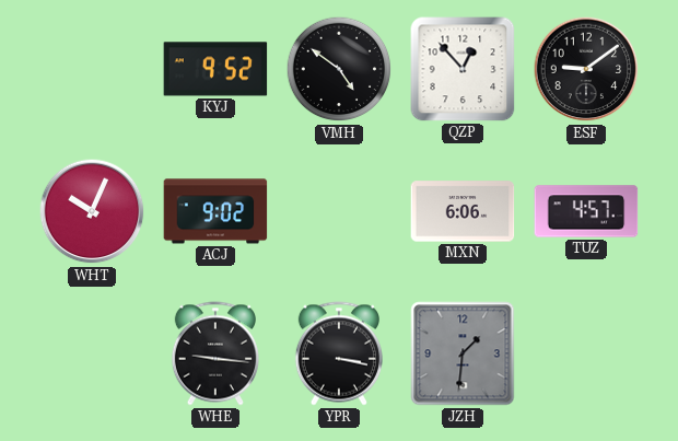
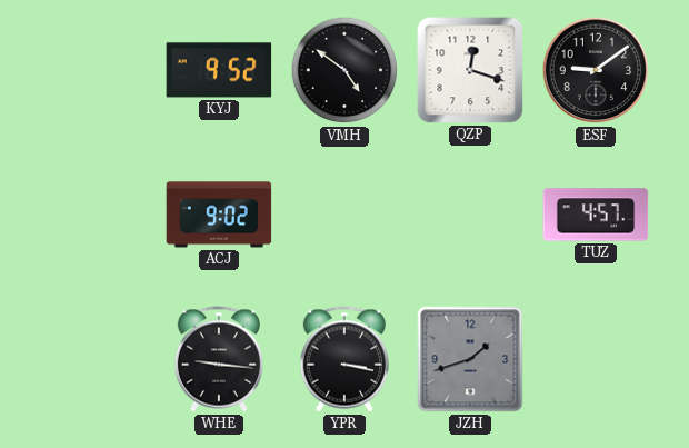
QZP: 12:53 -> 12:18
WHT: 10:04 -> none
MXN: 6:06 -> none
JZH: 1:31 -> 1:42
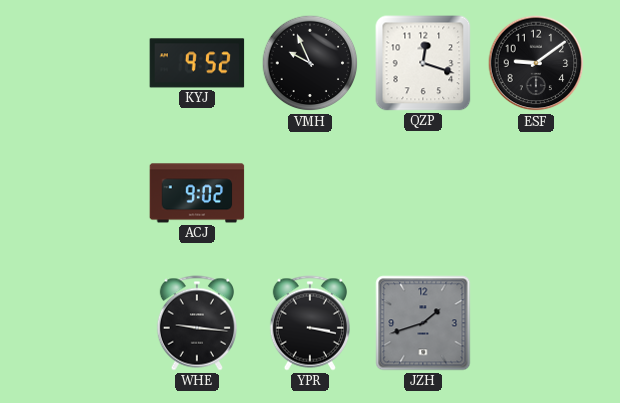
VMH: 4:51 -> 9:56
TUZ: 4:57 -> none
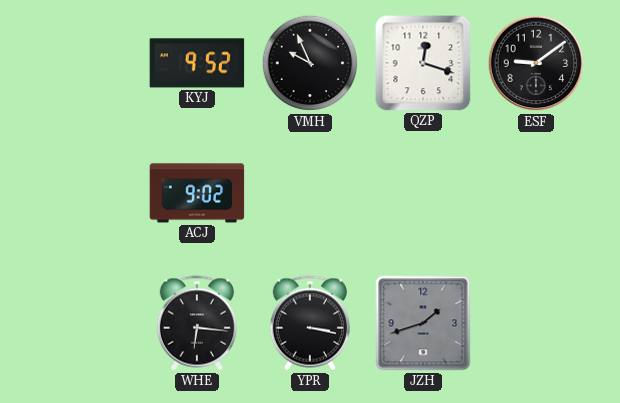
WHE: 9:16 -> 6:16
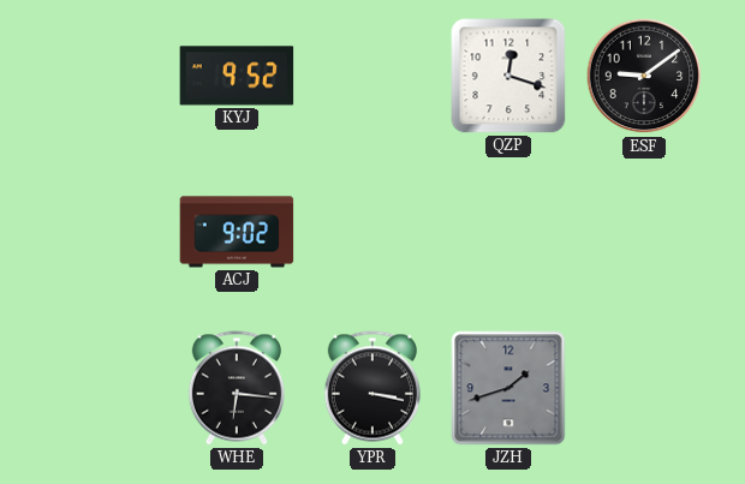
VMH: 9:56 -> none
